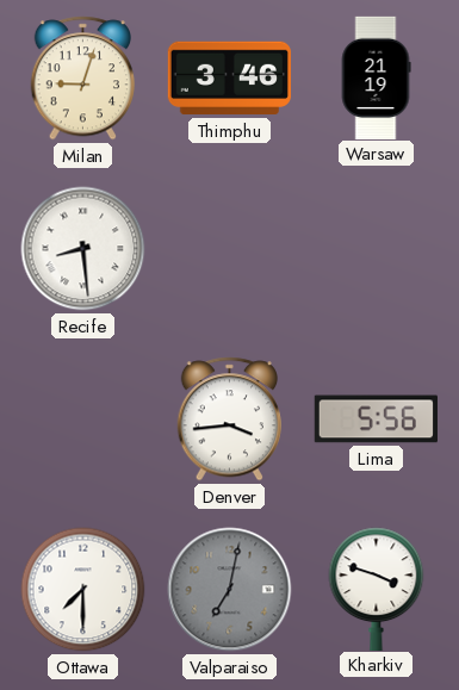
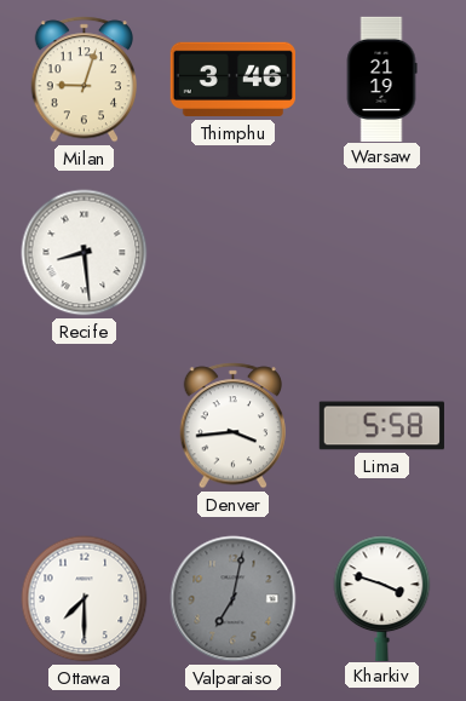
Lima: 5:56 -> 5:58
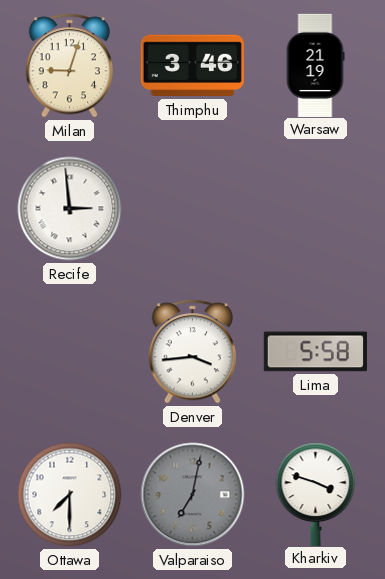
Recife: 8:29 -> 2:59
